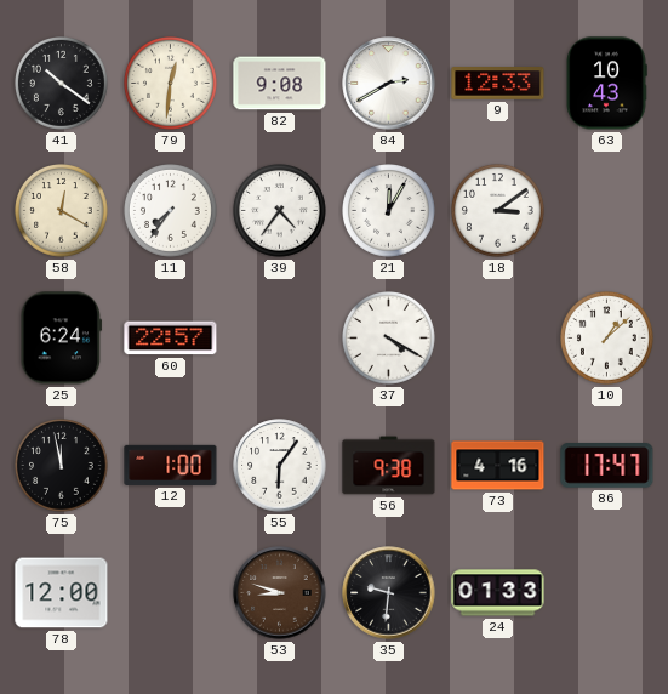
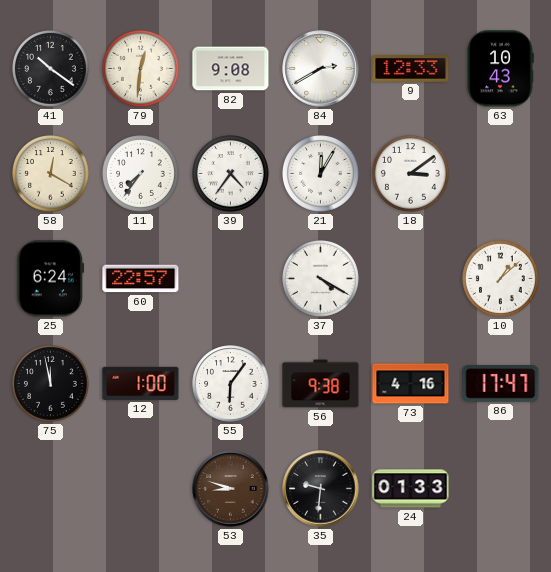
78: 12:00 -> none
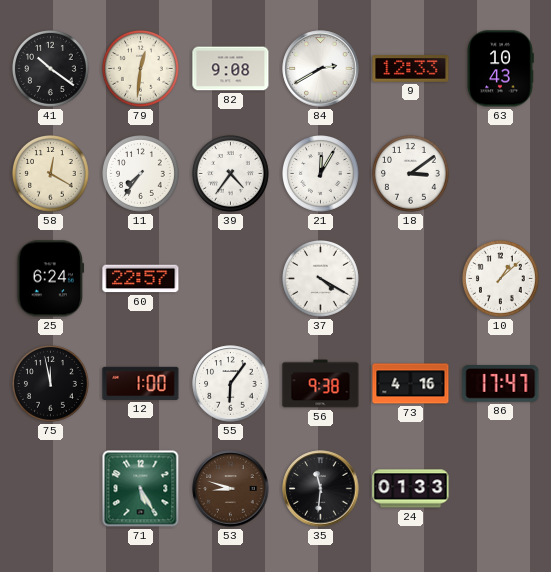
71: none -> 5:25
35: 9:31 -> 11:31
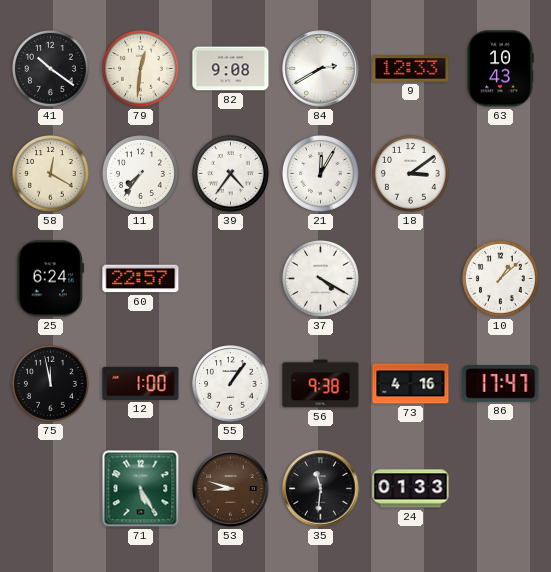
55: 6:06 -> 1:06
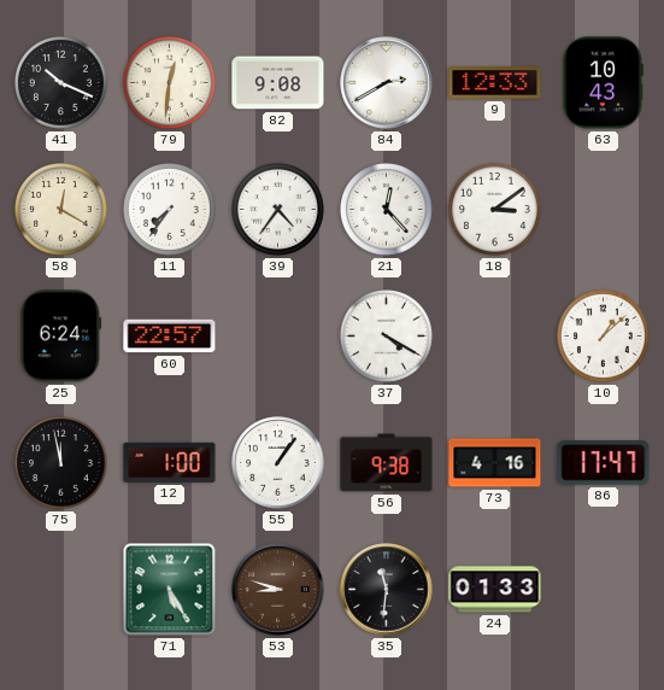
41: 10:21 -> 10:19
21: 12:05 -> 12:23
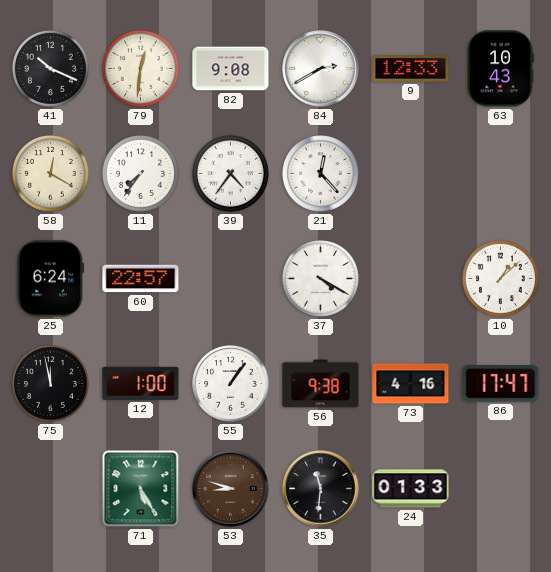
18: 3:09 -> none
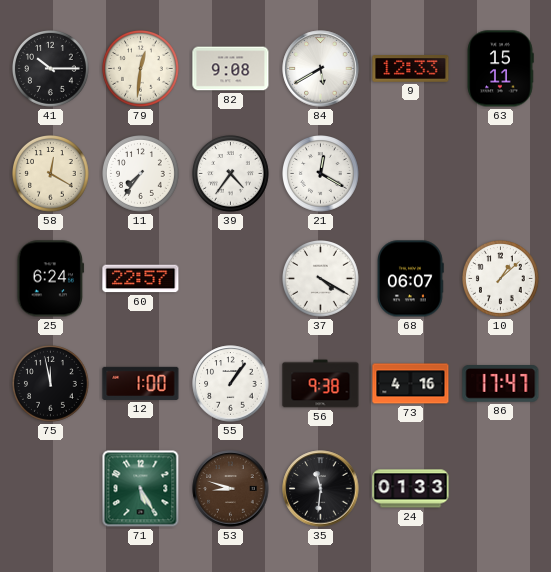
41: 10:19 -> 10:15
84: 2:40 -> 5:40
63: 10:43 -> 15:11
21: 12:23 -> 12:20
68: none -> 06:07
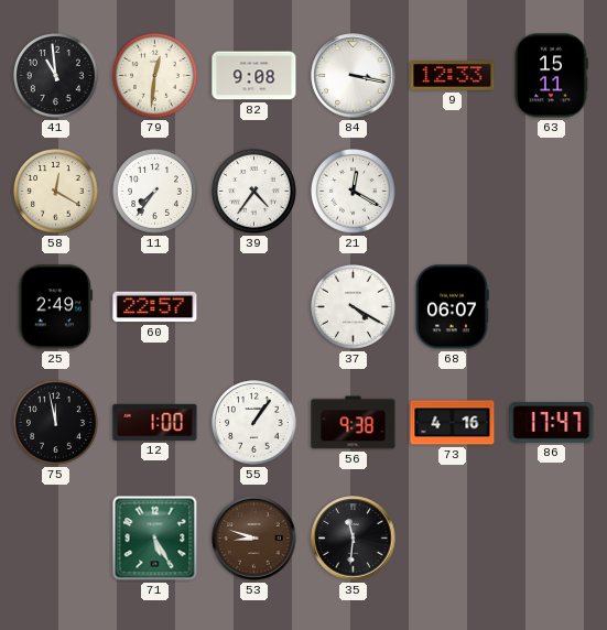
41: 10:15 -> 10:59
84: 5:40 -> 3:17
25: 6:24 -> 2:49
10: 1:08 -> none
24: 01:33 -> none
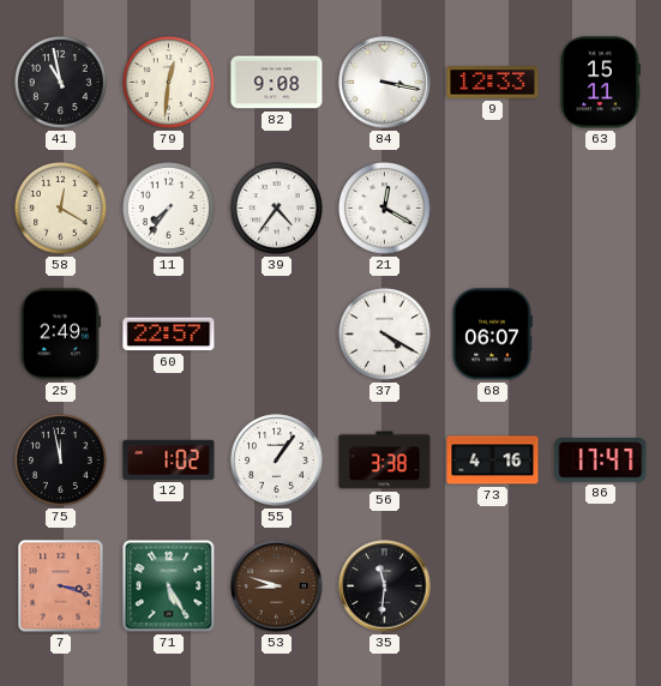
41: 10:59 -> 10:58
12: 1:00 -> 1:02
56: 9:38 -> 3:38
7: none -> 3:18
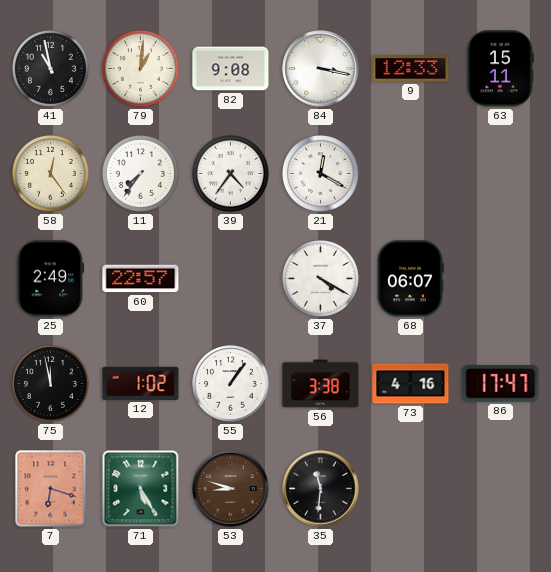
79: 12:31 -> 1:01
58: 12:20 -> 12:24
7: 3:18 -> 6:18
